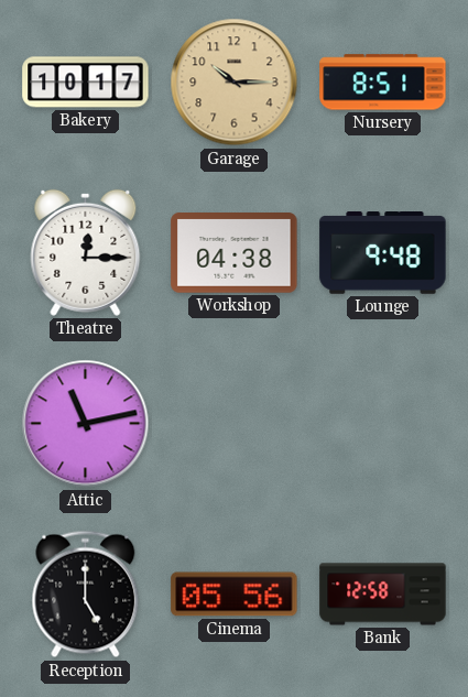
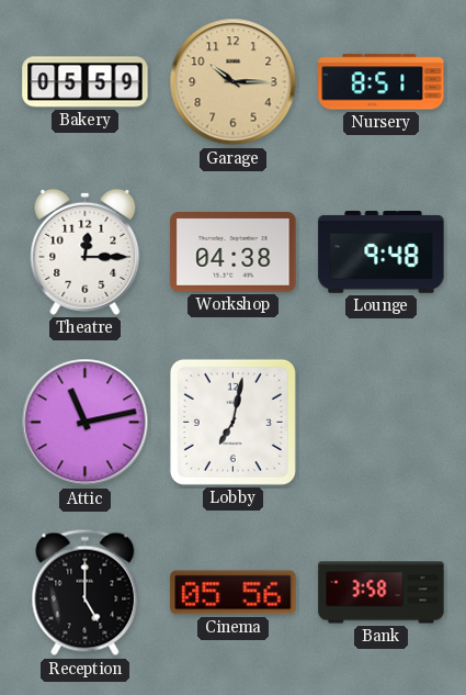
Bakery: 10:17 -> 05:59
Lobby: none -> 7:02
Bank: 12:58 -> 3:58
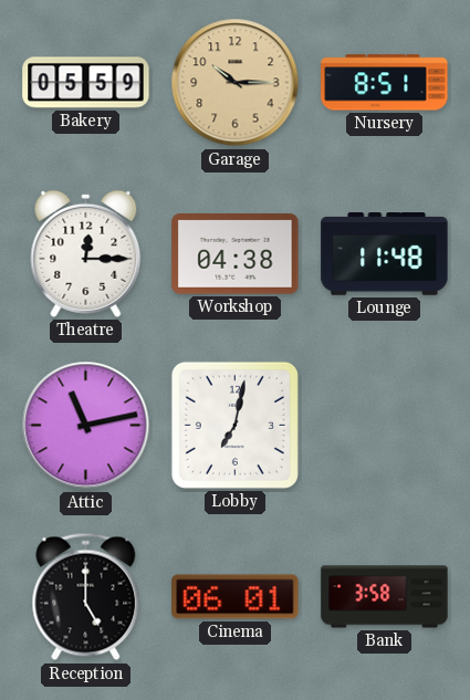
Lounge: 9:48 -> 11:48
Cinema: 05:56 -> 06:01
